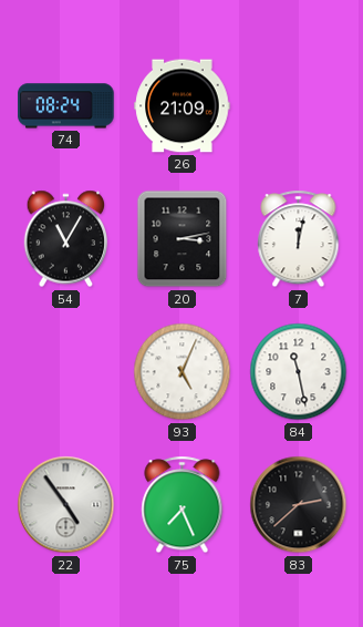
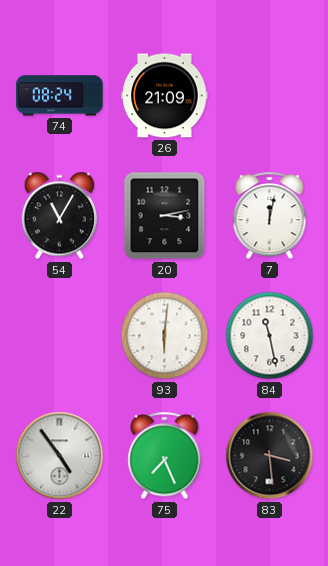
93: 5:04 -> 6:01
83: 2:38 -> 3:29
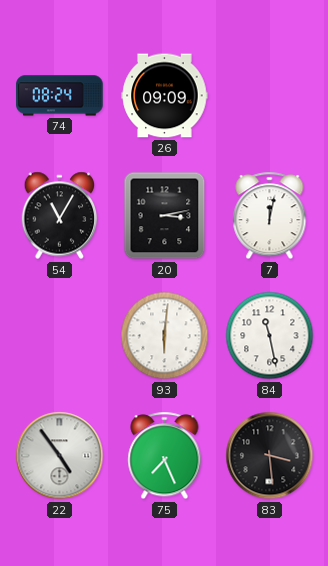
26: 21:09 -> 09:09
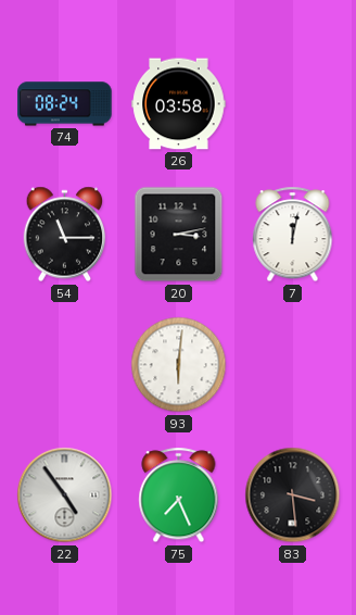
26: 09:09 -> 03:58
54: 11:05 -> 11:15
84: 11:28 -> none
